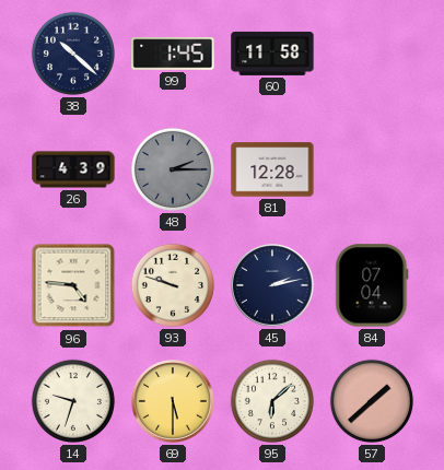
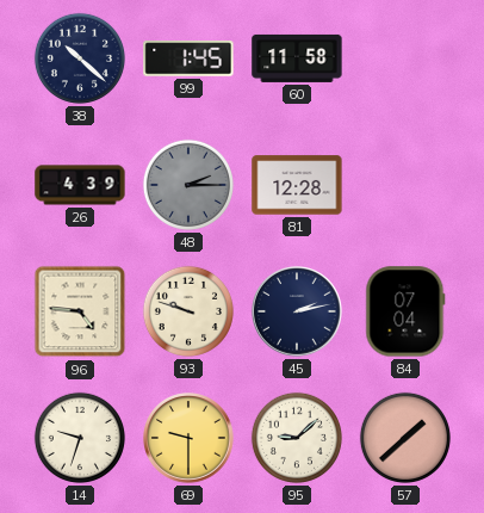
69: 5:30 -> 9:30
95: 6:08 -> 9:08
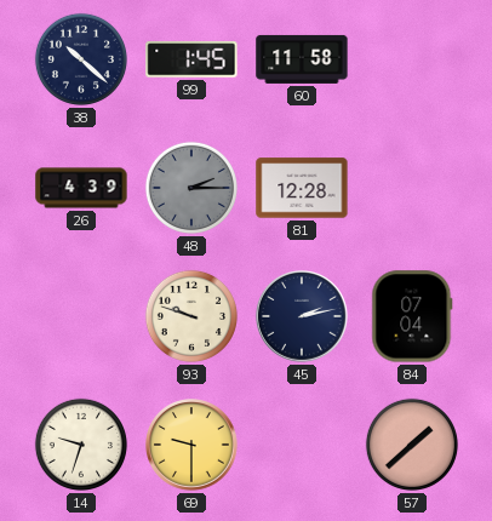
96: 4:46 -> none
95: 9:08 -> none
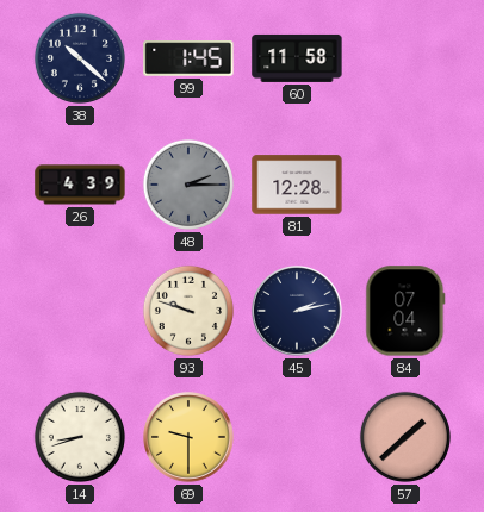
14: 9:33 -> 8:42
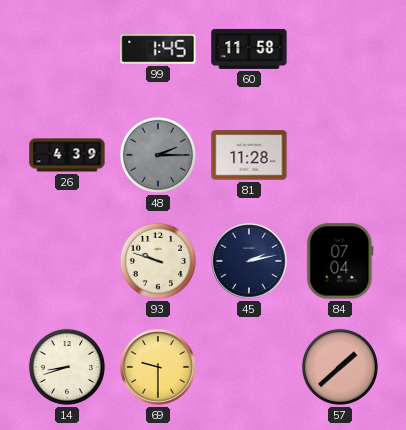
38: 10:22 -> none
81: 12:28 -> 11:28
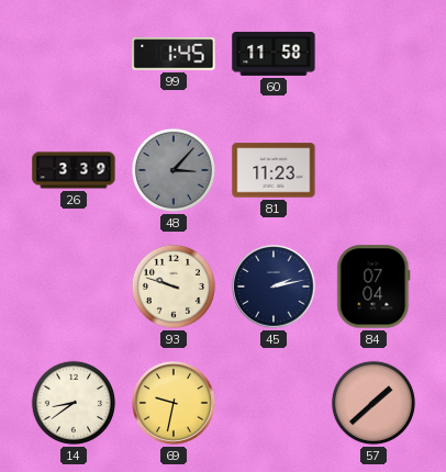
26: 4:39 -> 3:39
48: 2:15 -> 3:07
81: 11:28 -> 11:23
14: 8:42 -> 8:39
69: 9:30 -> 9:32
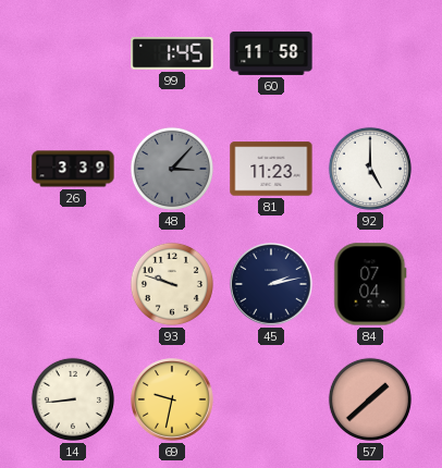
92: none -> 5:00
14: 8:39 -> 8:44
